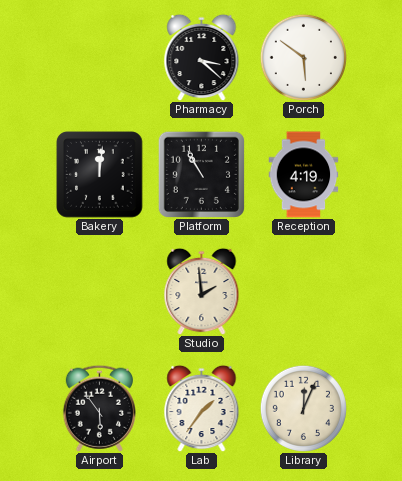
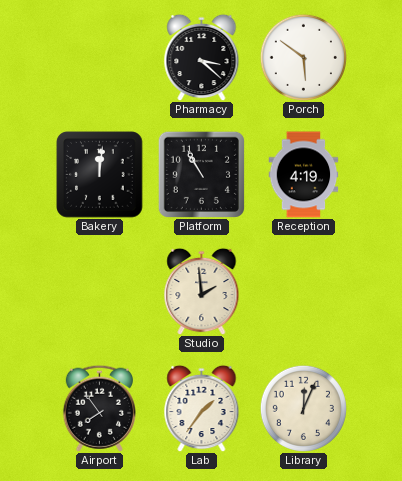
Airport: 5:54 -> 7:54
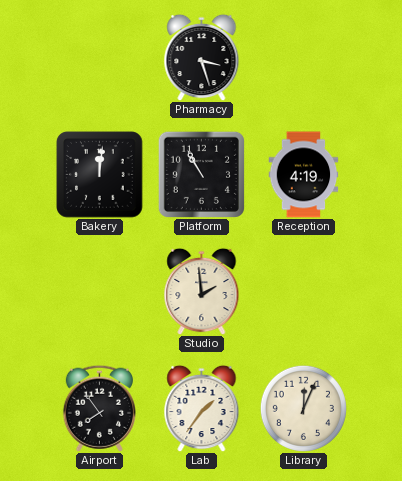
Pharmacy: 3:22 -> 3:27
Porch: 5:51 -> none
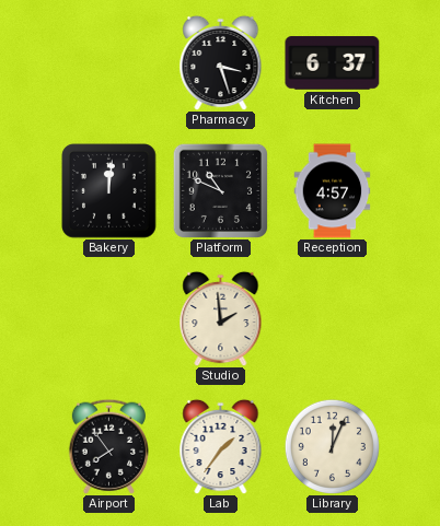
Kitchen: none -> 6:37
Platform: 10:55 -> 10:49
Reception: 4:19 -> 4:57
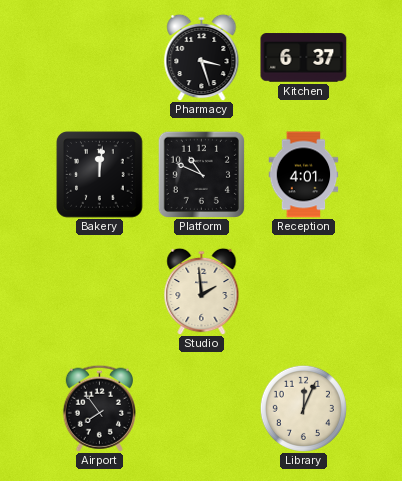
Reception: 4:57 -> 4:01
Lab: 1:36 -> none
